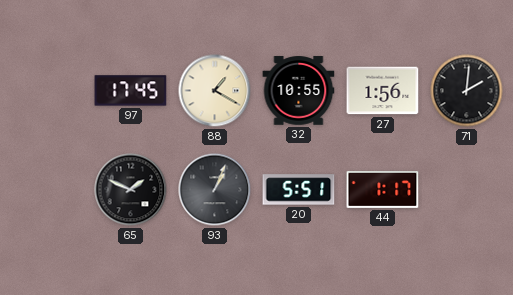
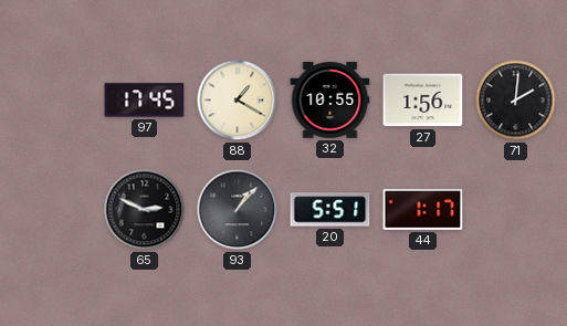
65: 1:49 -> 2:49
93: 1:04 -> 1:07
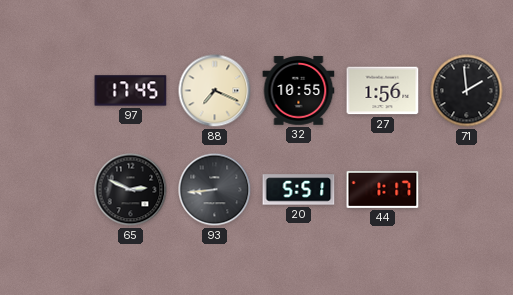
88: 1:20 -> 7:19
71: 2:01 -> 1:59
93: 1:07 -> 8:44
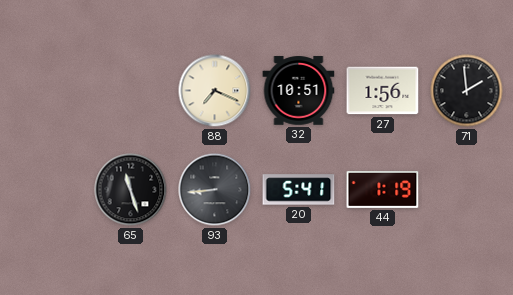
97: 17:45 -> none
32: 10:55 -> 10:51
65: 2:49 -> 11:27
20: 5:51 -> 5:41
44: 1:17 -> 1:19
